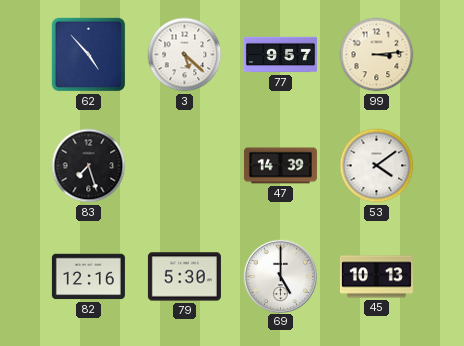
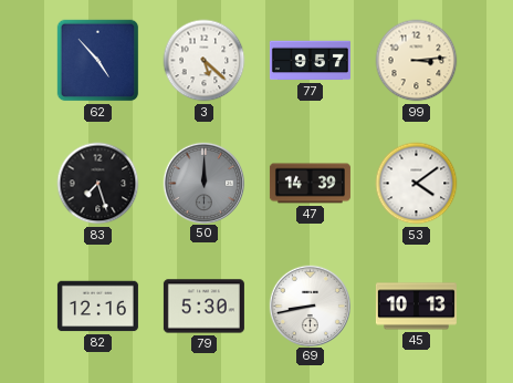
50: none -> 12:00
69: 5:00 -> 8:43
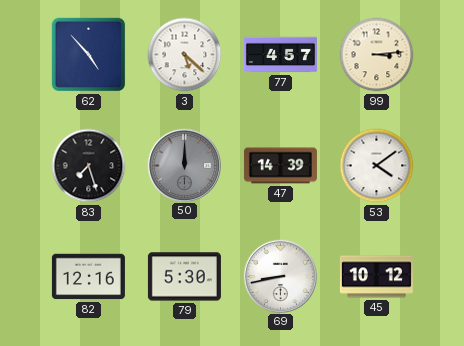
77: 9:57 -> 4:57
45: 10:13 -> 10:12
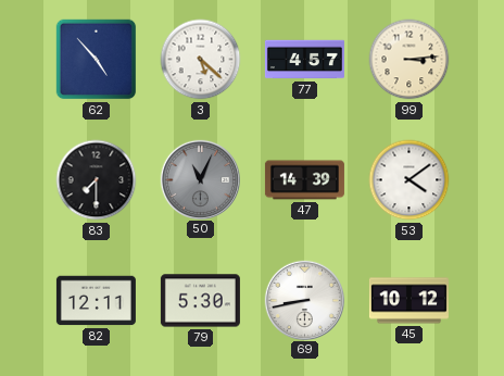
83: 7:27 -> 7:30
50: 12:00 -> 11:04
82: 12:16 -> 12:11
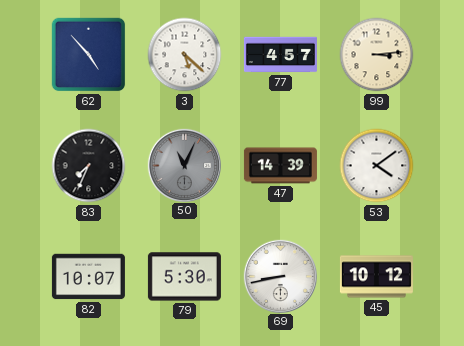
83: 7:30 -> 7:34
82: 12:11 -> 10:07
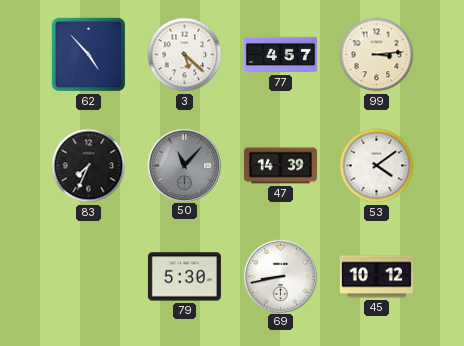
50: 11:04 -> 11:07
82: 10:07 -> none
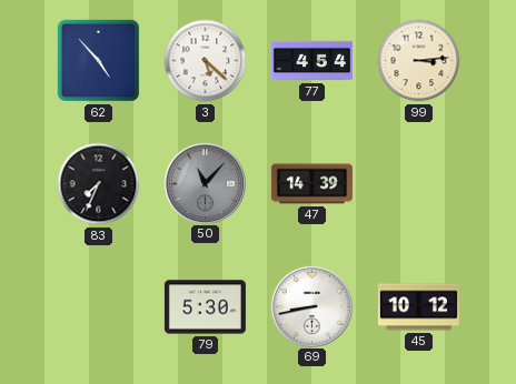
77: 4:57 -> 4:54
53: 4:09 -> none
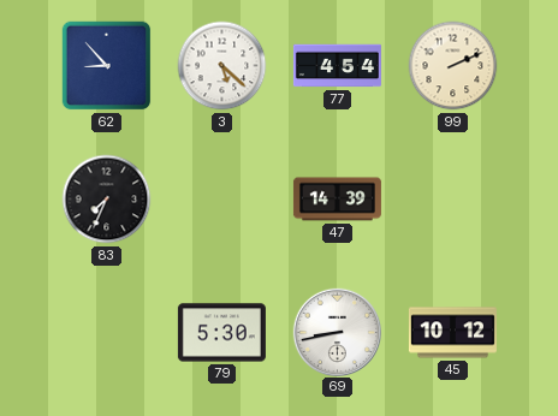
62: 4:53 -> 8:53
99: 3:14 -> 2:11
50: 11:07 -> none
